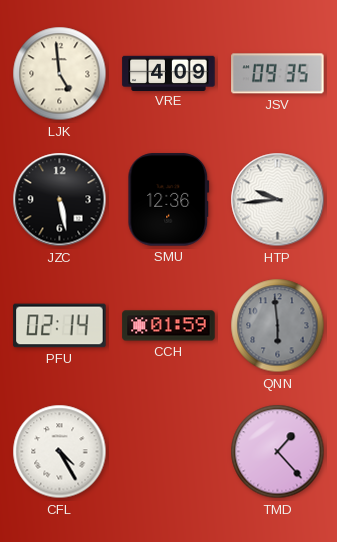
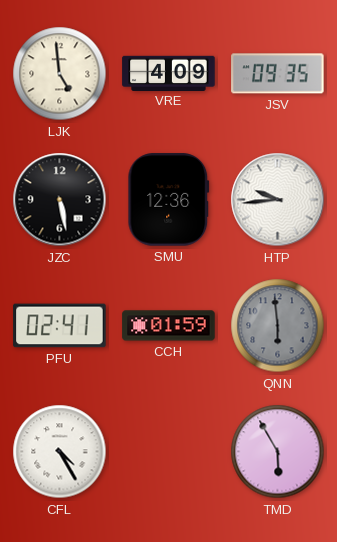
PFU: 02:14 -> 02:41
TMD: 1:23 -> 5:55
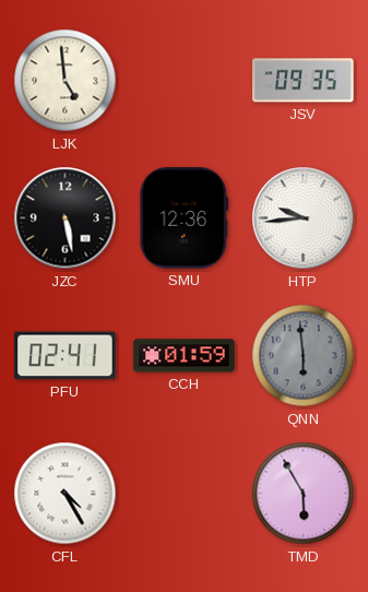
VRE: 4:09 -> none
